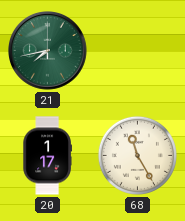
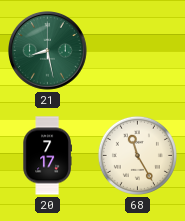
21: 7:43 -> 8:28
20: 1:17 -> 7:17
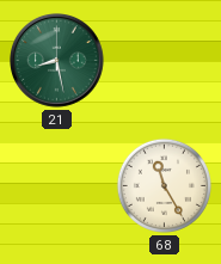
20: 7:17 -> none
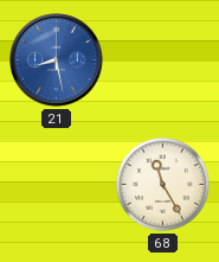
21 dial: green -> blue
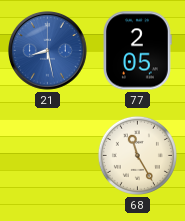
77: none -> 2:05
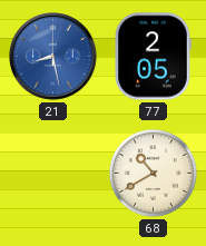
68: 11:25 -> 10:40
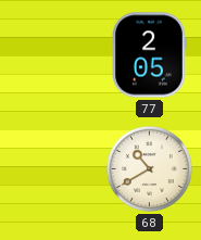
21: 8:28 -> none
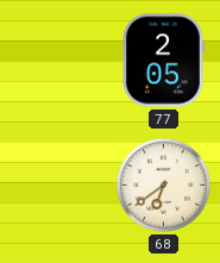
68: 10:40 -> 6:39
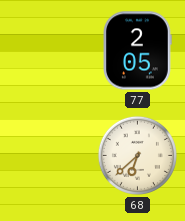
68: 6:39 -> 6:38
